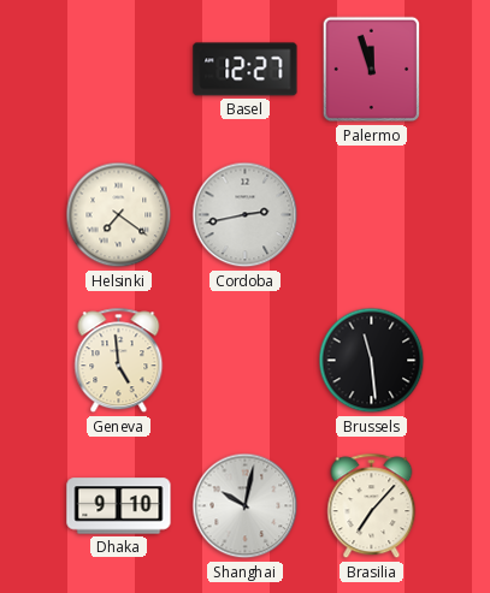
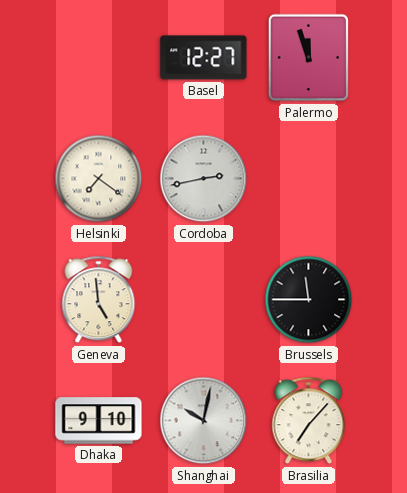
Brussels: 11:29 -> 11:45
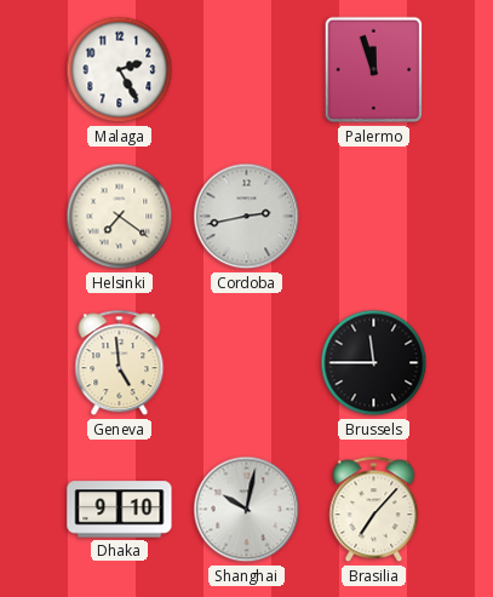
Malaga: none -> 2:25
Basel: 12:27 -> none
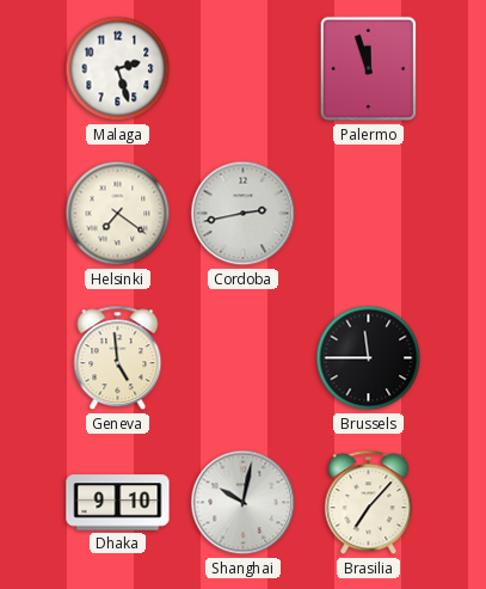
Malaga: 2:25 -> 2:27
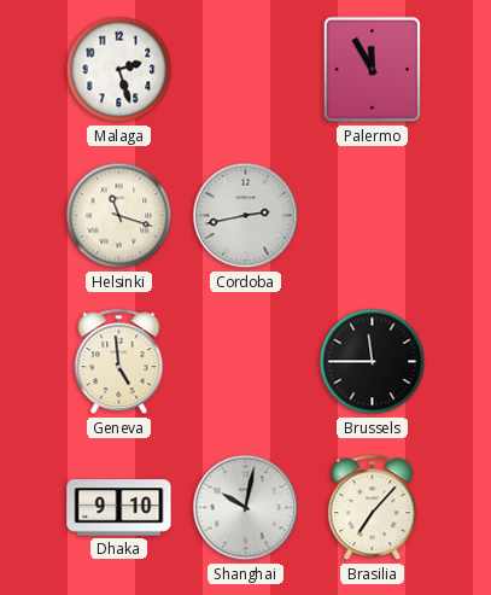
Palermo: 11:57 -> 11:55
Helsinki: 7:21 -> 11:18
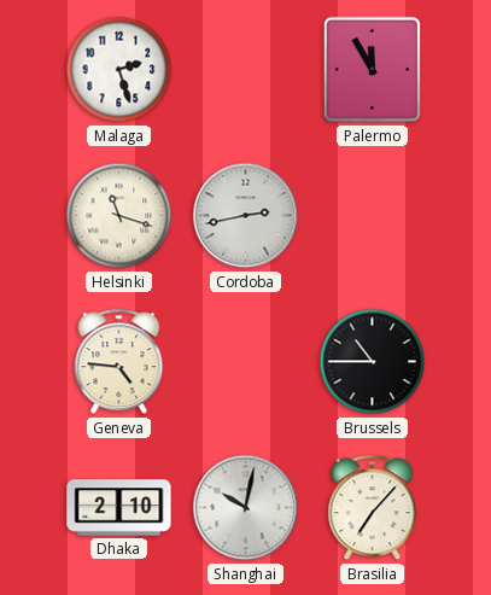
Geneva: 4:59 -> 4:46
Brussels: 11:45 -> 10:45
Dhaka: 9:10 -> 2:10
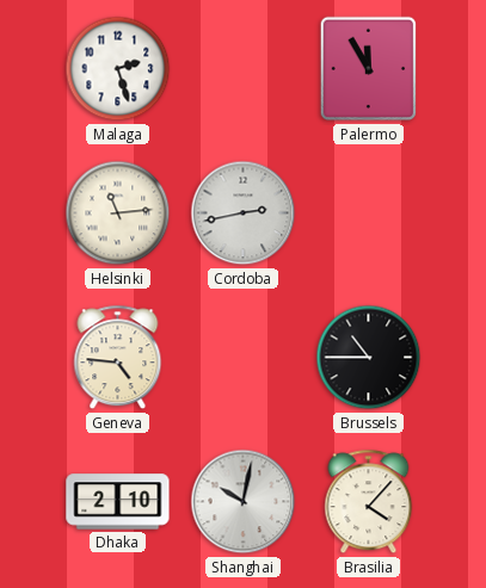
Helsinki: 11:18 -> 11:14
Brasilia: 7:07 -> 4:07
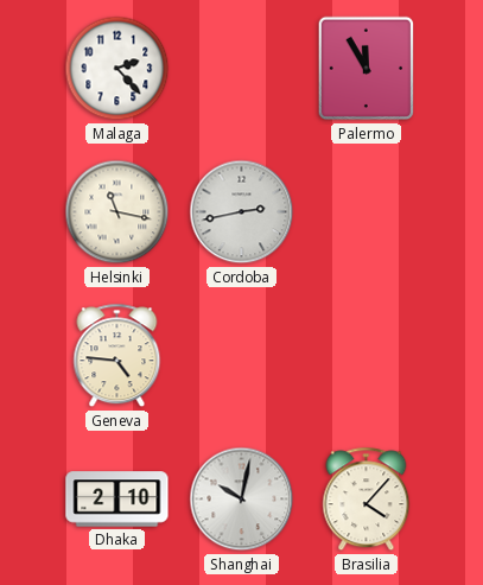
Malaga: 2:27 -> 2:23
Helsinki: 11:14 -> 11:17
Brussels: 10:45 -> none
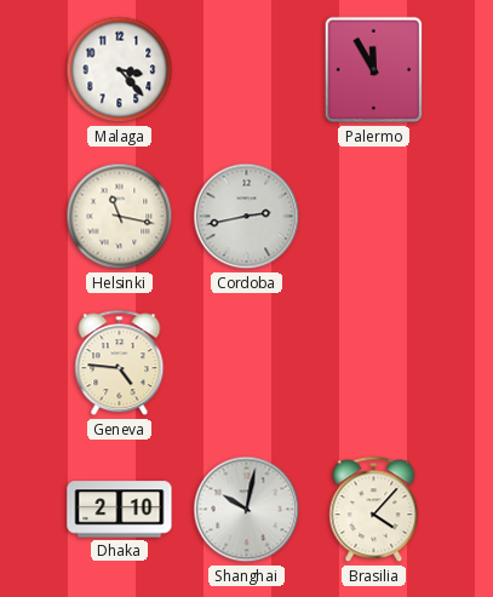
Malaga: 2:23 -> 3:23
